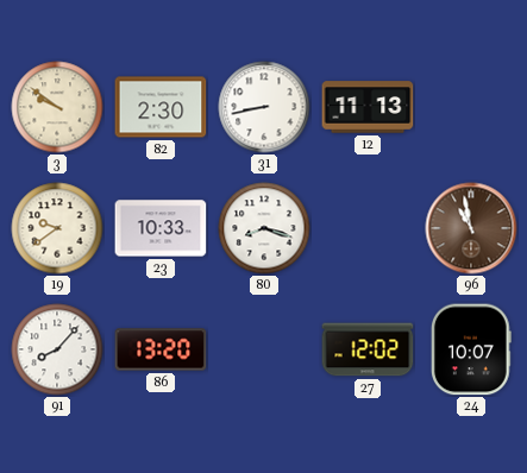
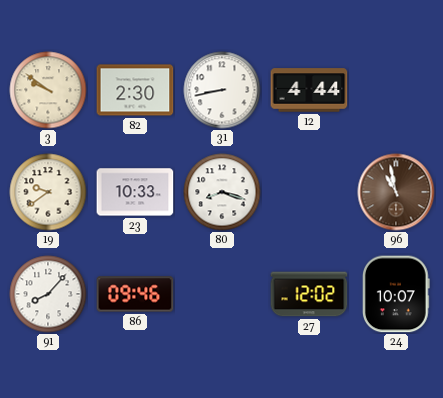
12: 11:13 -> 4:44
86: 13:20 -> 09:46
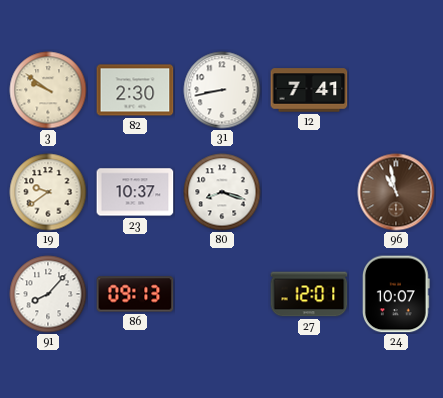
12: 4:44 -> 7:41
23: 10:33 -> 10:37
86: 09:46 -> 09:13
27: 12:02 -> 12:01
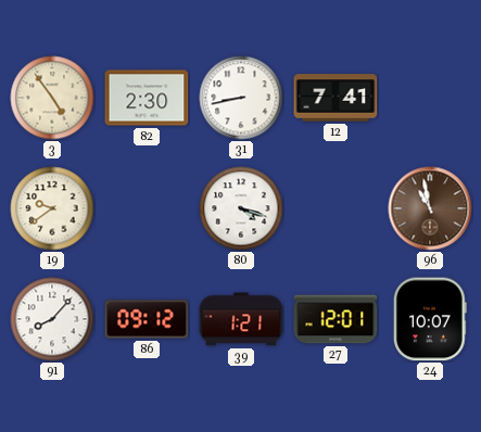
3: 9:51 -> 4:54
23: 10:37 -> none
80: 8:18 -> 4:18
86: 09:13 -> 09:12
39: none -> 1:21
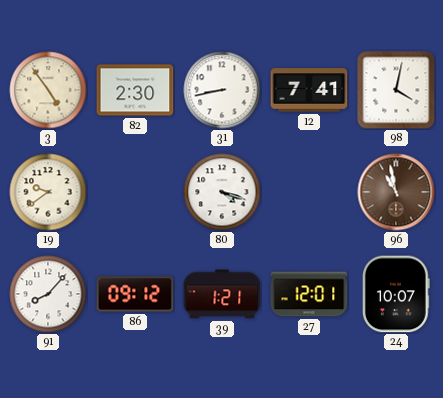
98: none -> 4:02
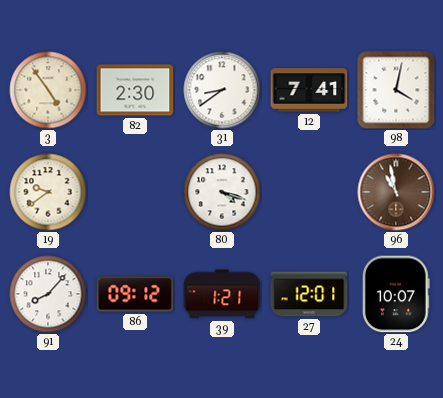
31: 8:43 -> 8:39
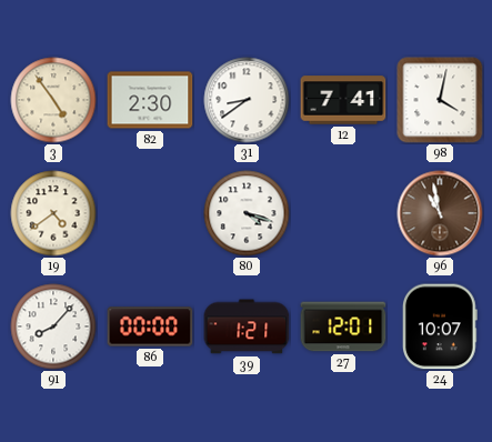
19: 9:39 -> 4:39
86: 09:12 -> 00:00
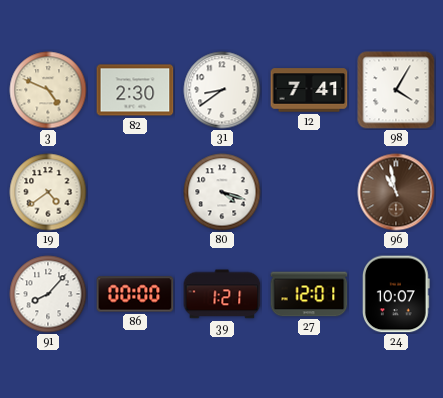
3: 4:54 -> 4:49
98: 4:02 -> 4:05
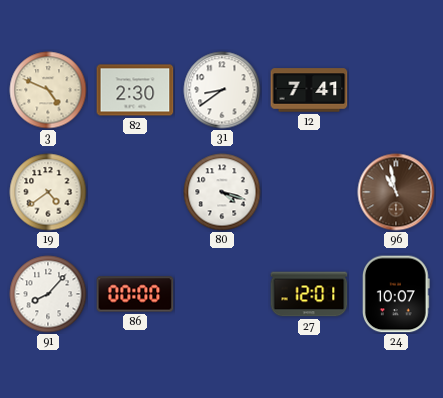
98: 4:05 -> none
39: 1:21 -> none
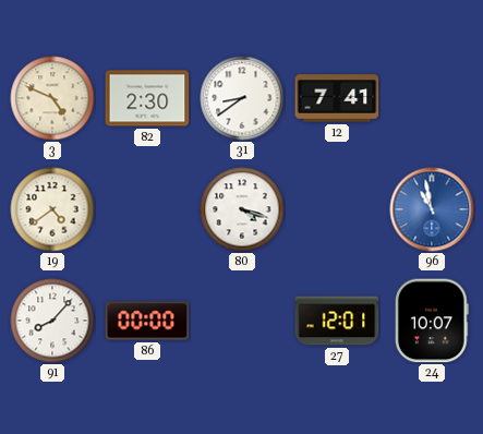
96 dial: brown -> blue
